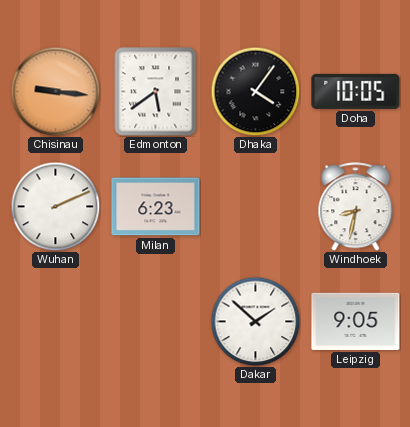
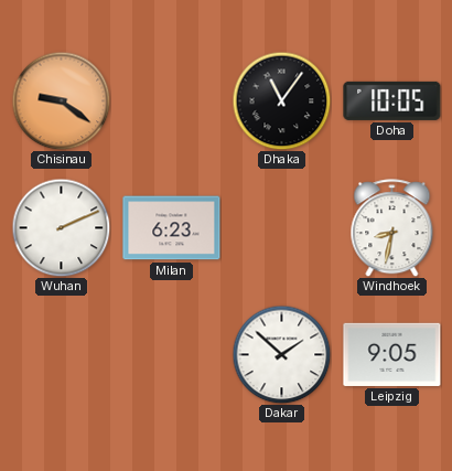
Chisinau: 9:16 -> 9:21
Edmonton: 5:39 -> none
Dhaka: 4:06 -> 11:06
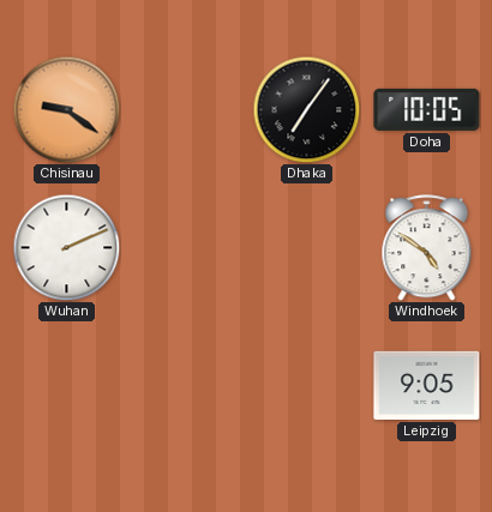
Dhaka: 11:06 -> 7:06
Milan: 6:23 -> none
Windhoek: 8:32 -> 4:51
Dakar: 1:52 -> none
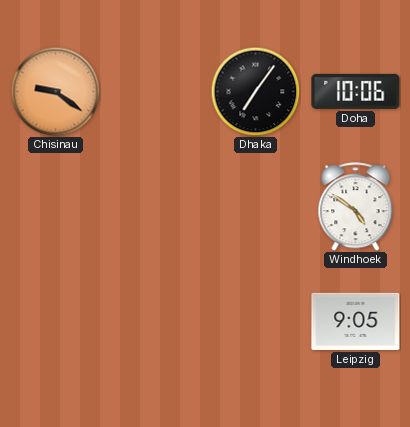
Doha: 10:05 -> 10:06
Wuhan: 2:11 -> none
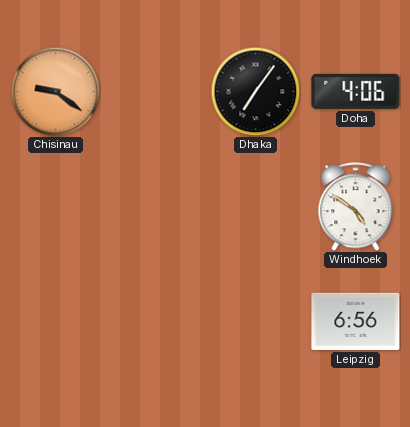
Doha: 10:06 -> 4:06
Leipzig: 9:05 -> 6:56
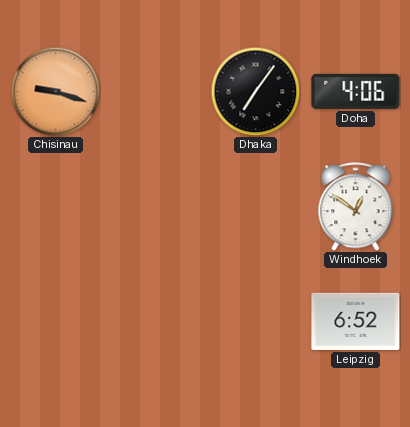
Chisinau: 9:21 -> 9:18
Windhoek: 4:51 -> 12:51
Leipzig: 6:56 -> 6:52
